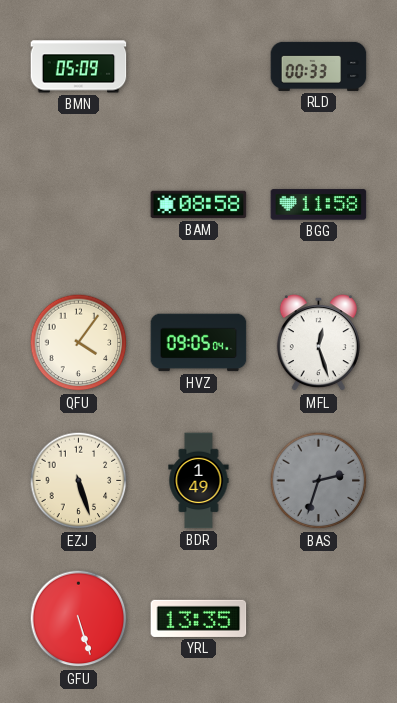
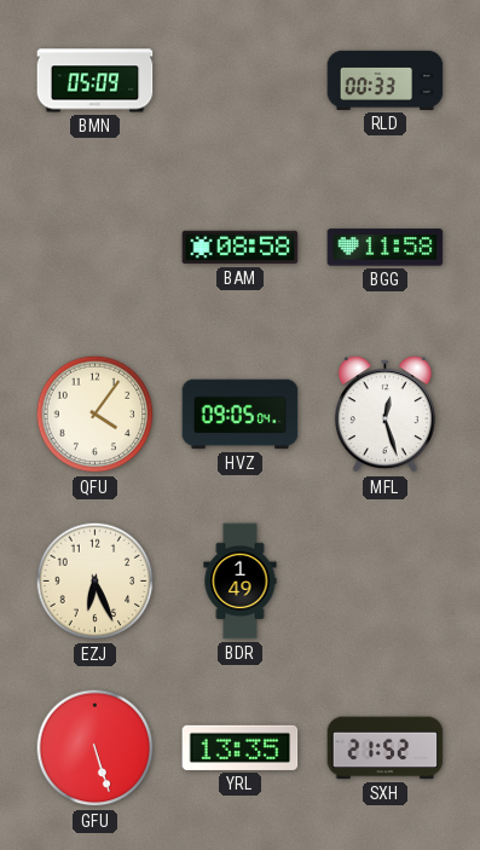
EZJ: 5:27 -> 6:26
BAS: 2:33 -> none
SXH: none -> 21:52
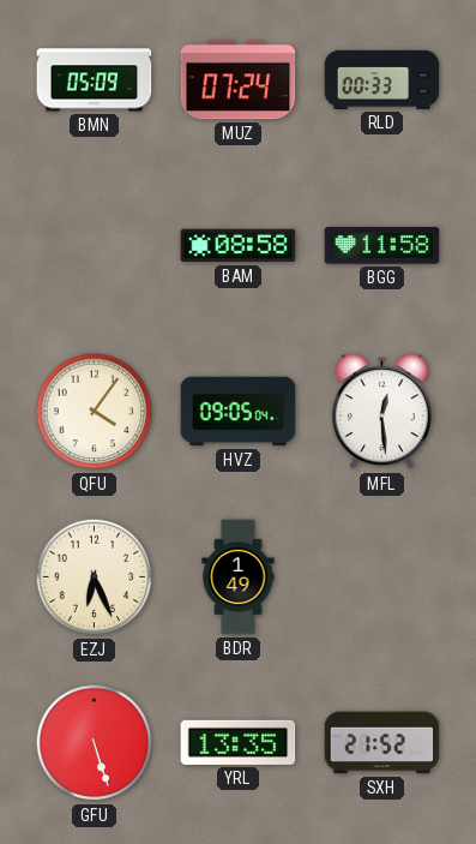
MUZ: none -> 07:24
MFL: 12:27 -> 12:29
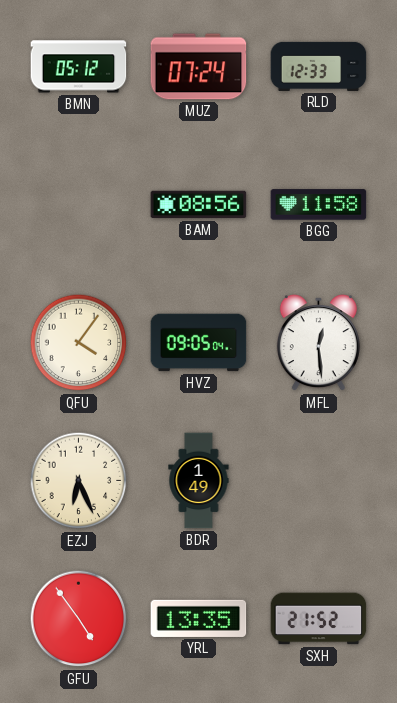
BMN: 05:09 -> 05:12
RLD: 00:33 -> 12:33
BAM: 08:58 -> 08:56
GFU: 5:27 -> 4:54
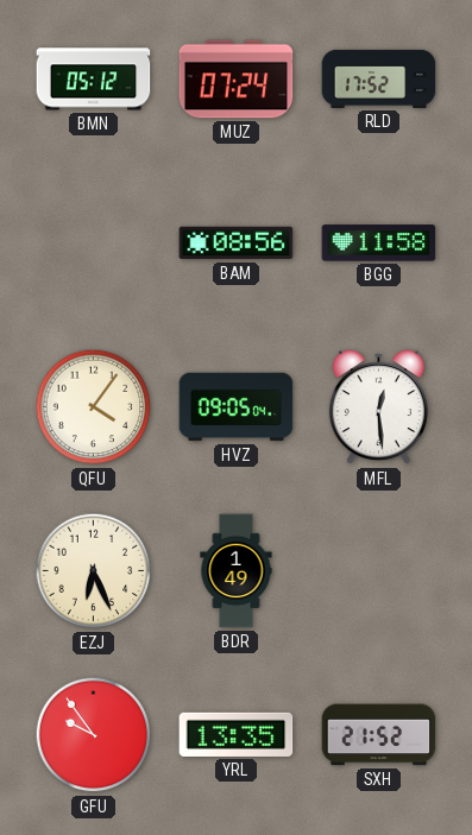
RLD: 12:33 -> 17:52
GFU: 4:54 -> 9:54
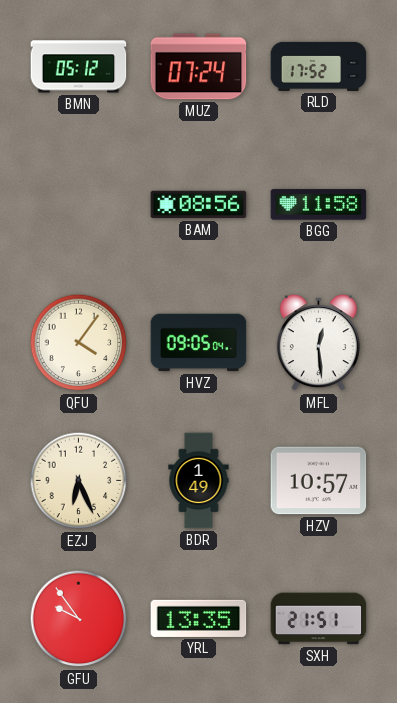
HZV: none -> 10:57
SXH: 21:52 -> 21:51
